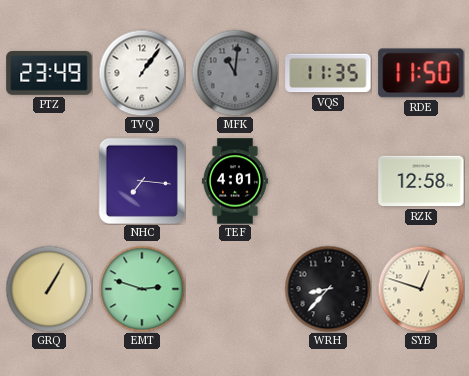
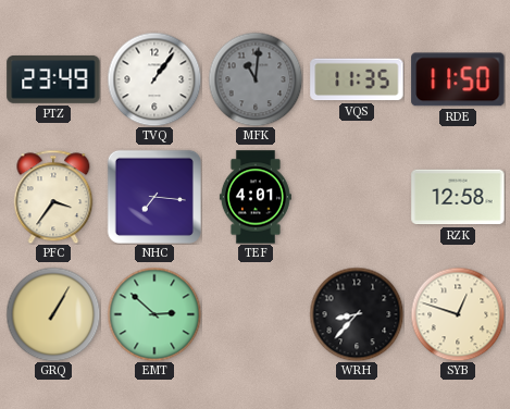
PFC: none -> 3:36
EMT: 2:48 -> 2:52
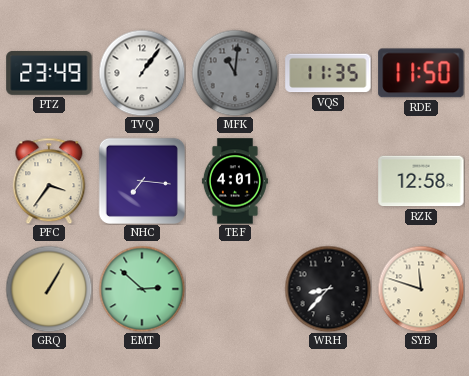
SYB: 12:48 -> 11:48
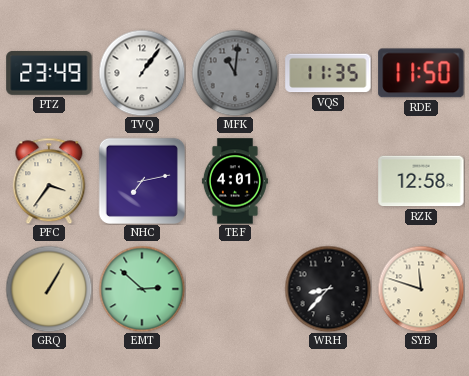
NHC: 7:16 -> 7:13
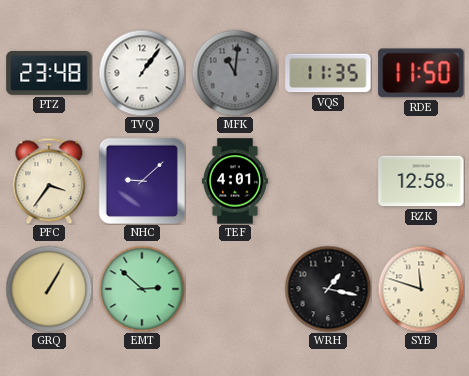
PTZ: 23:49 -> 23:48
NHC: 7:13 -> 9:08
WRH: 8:37 -> 1:17
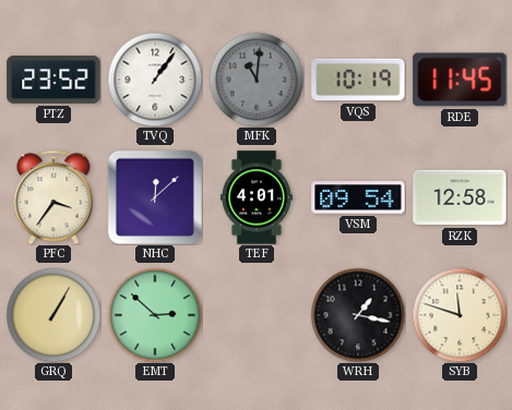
PTZ: 23:48 -> 23:52
VQS: 11:35 -> 10:19
RDE: 11:50 -> 11:45
NHC: 9:08 -> 12:08
VSM: none -> 09:54
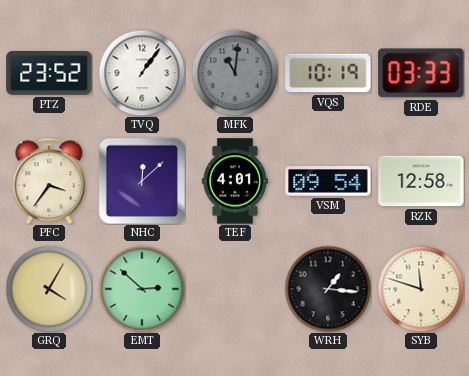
RDE: 11:45 -> 03:33
GRQ: 1:05 -> 4:05
WRH: 1:17 -> 1:16
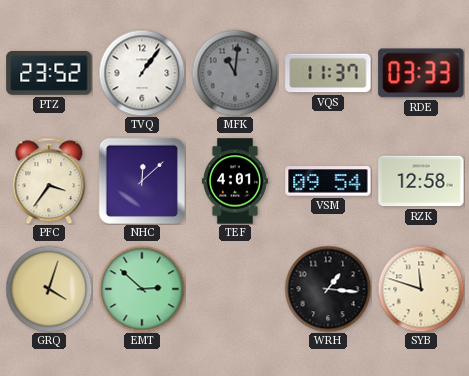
VQS: 10:19 -> 11:37
GRQ: 4:05 -> 4:03
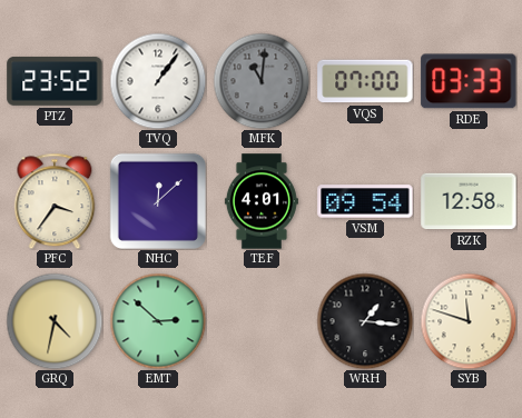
VQS: 11:37 -> 07:00
GRQ: 4:03 -> 4:32
